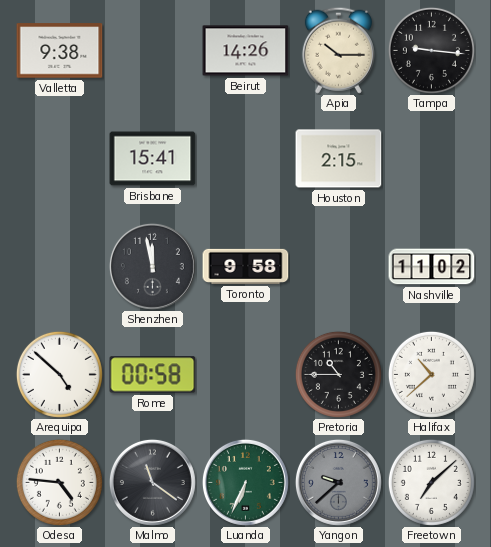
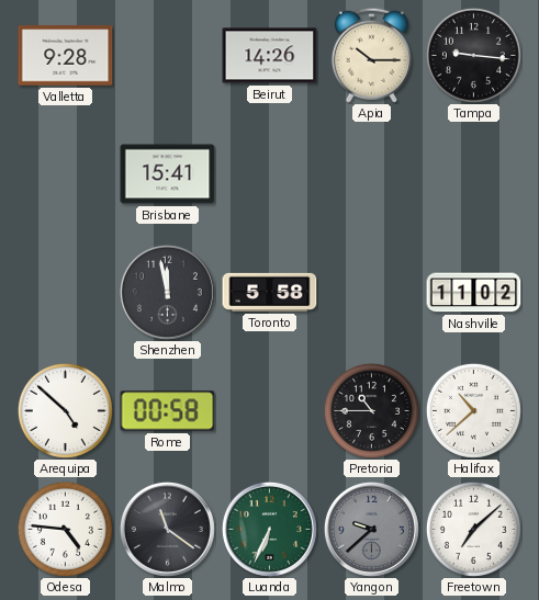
Valletta: 9:38 -> 9:28
Houston: 2:15 -> none
Toronto: 9:58 -> 5:58
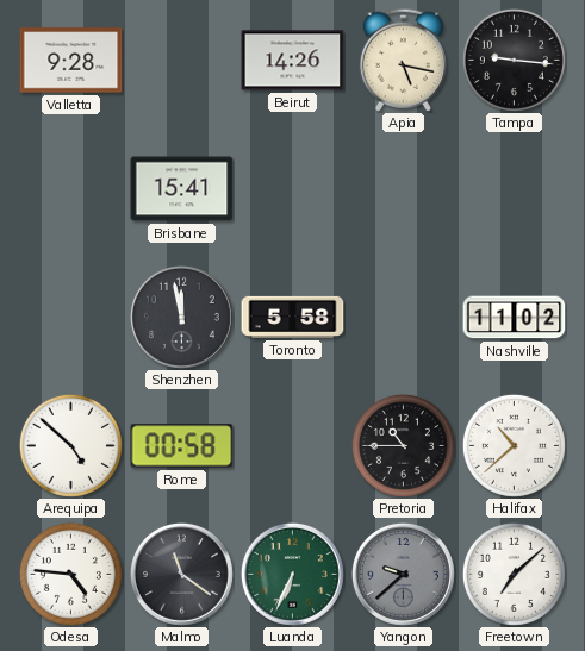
Apia: 10:15 -> 5:17
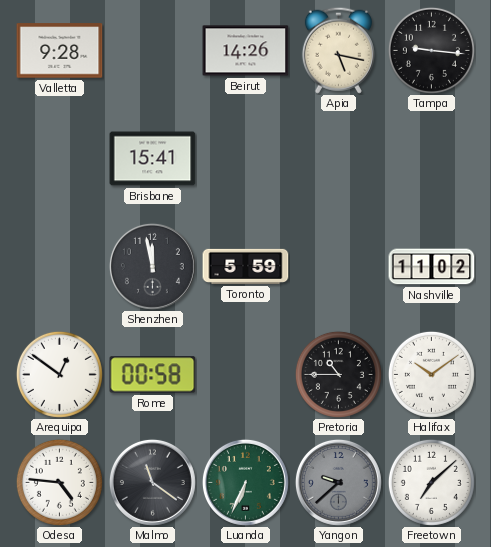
Toronto: 5:58 -> 5:59
Arequipa: 4:52 -> 12:51
Halifax: 10:38 -> 10:09
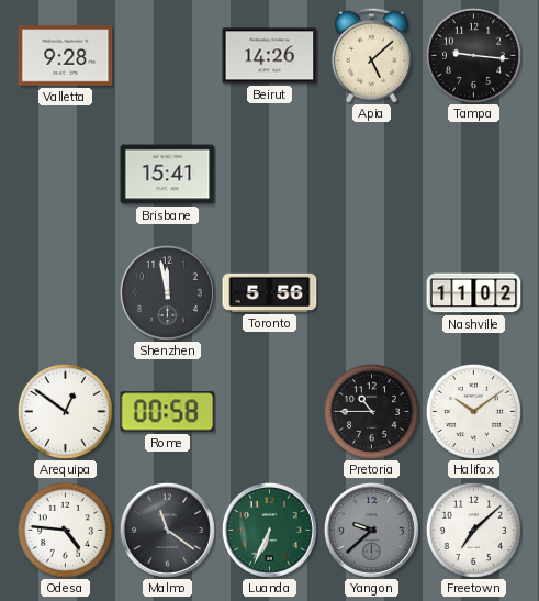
Apia: 5:17 -> 5:08
Toronto: 5:59 -> 5:56
